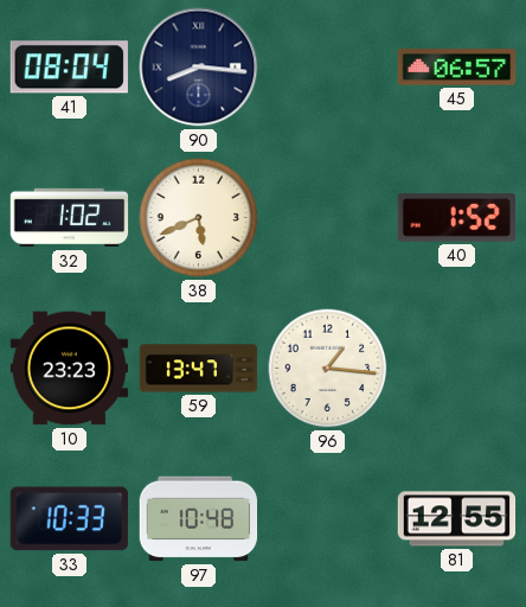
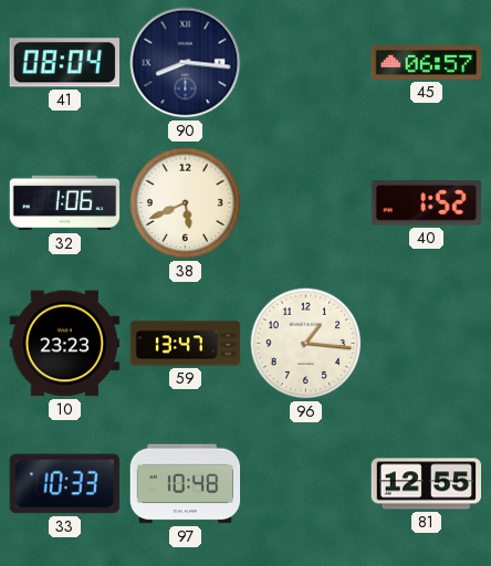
32: 1:02 -> 1:06
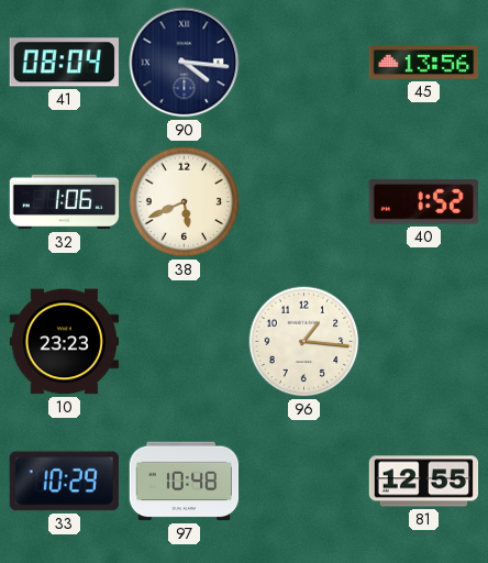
90: 8:16 -> 4:16
45: 06:57 -> 13:56
59: 13:47 -> none
33: 10:33 -> 10:29
